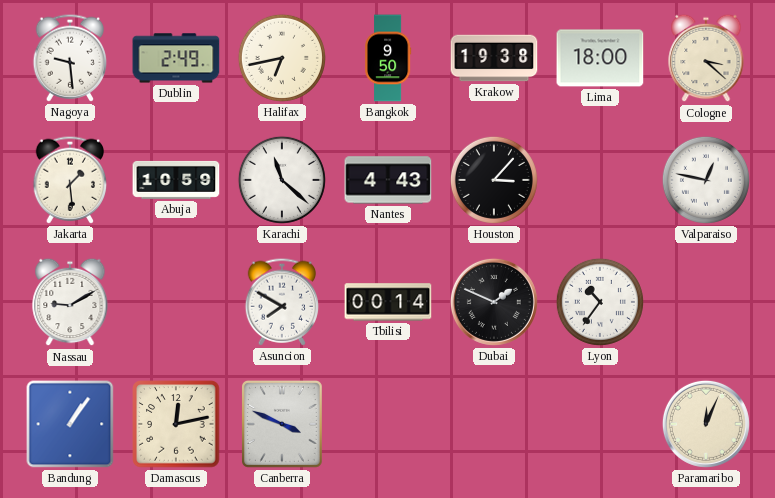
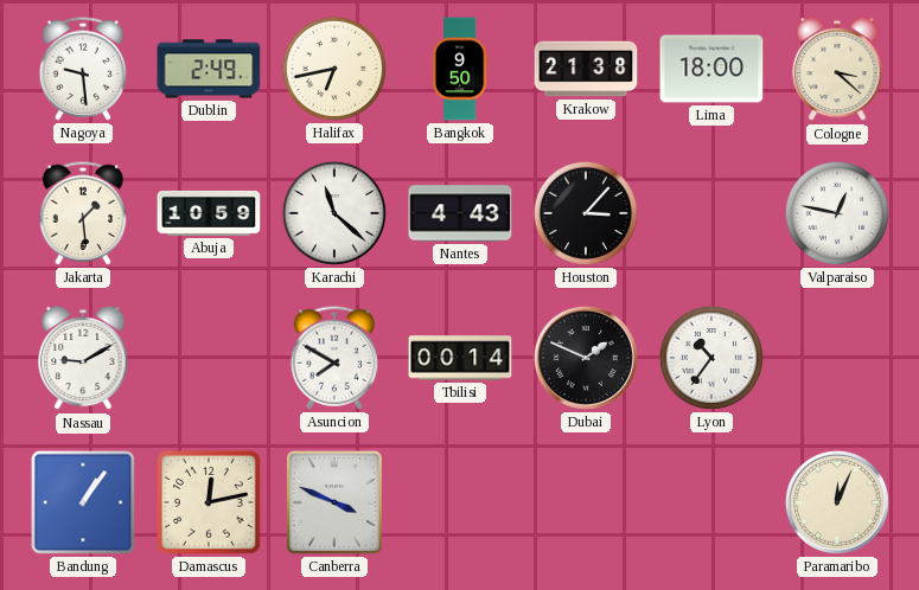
Krakow: 19:38 -> 21:38
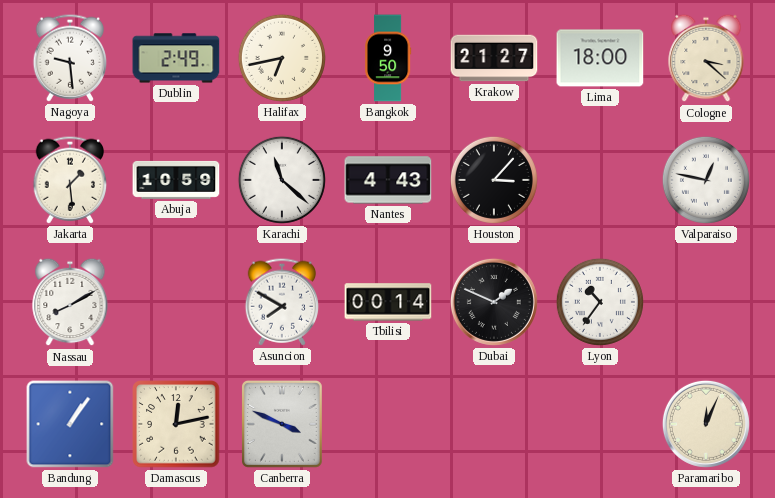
Krakow: 21:38 -> 21:27
Nassau: 9:10 -> 8:10
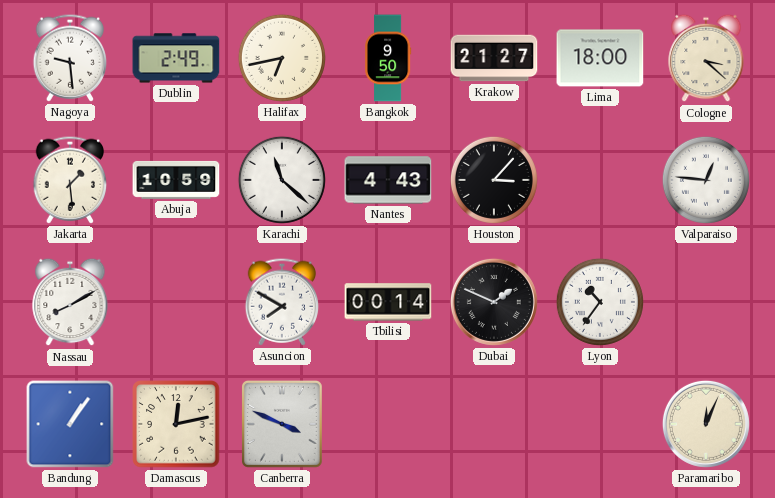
Valparaiso: 12:47 -> 12:46
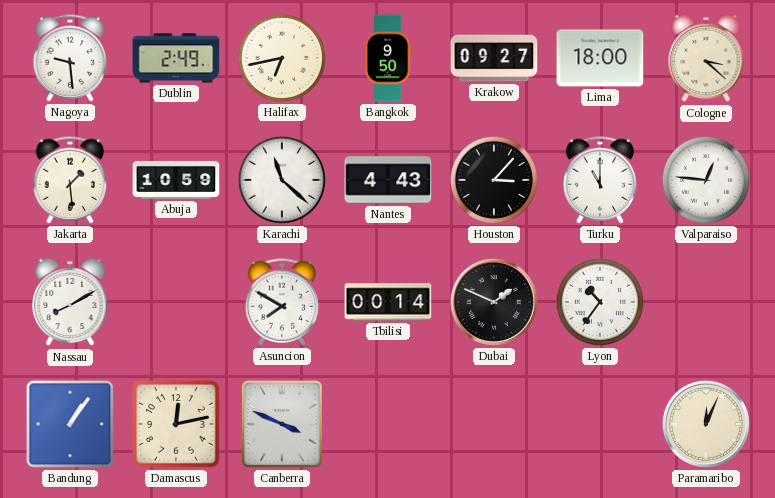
Krakow: 21:27 -> 09:27
Turku: none -> 11:00
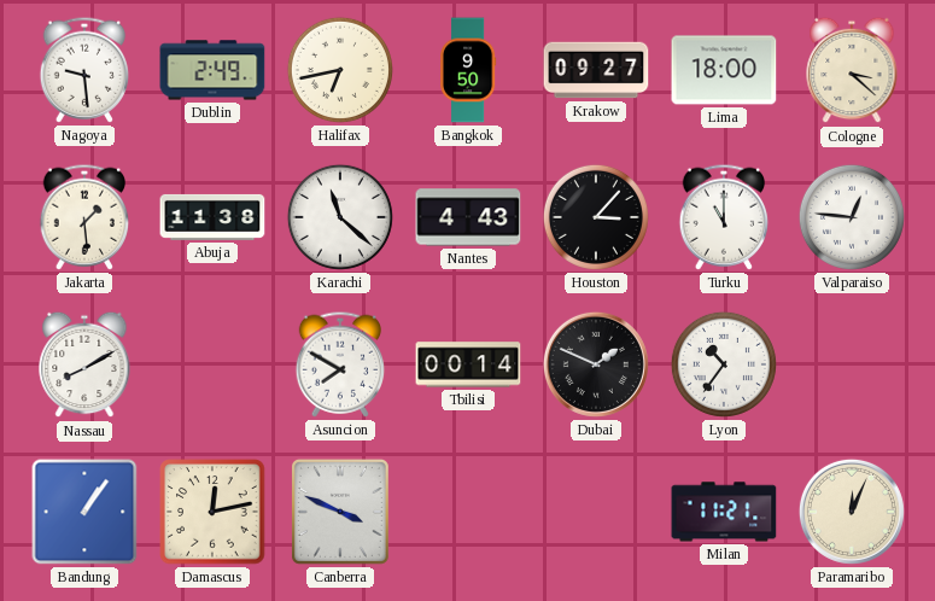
Abuja: 10:59 -> 11:38
Milan: none -> 11:21
